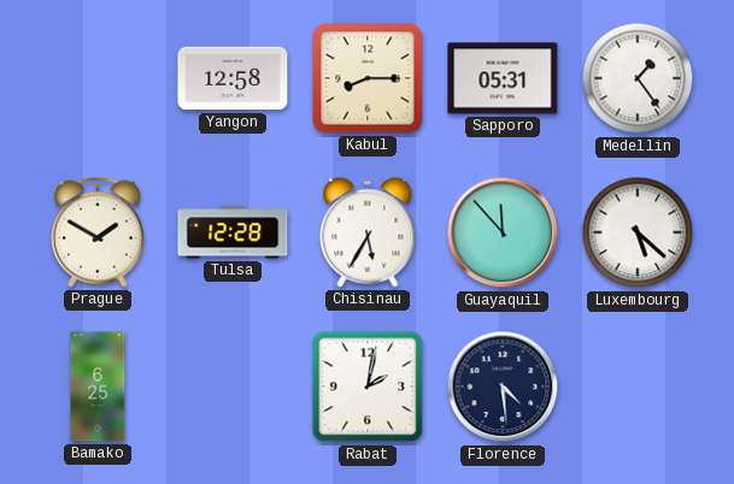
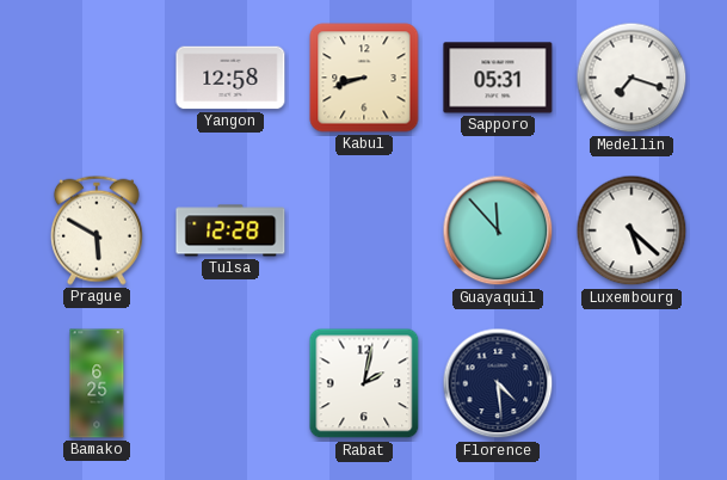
Kabul: 8:15 -> 8:42
Medellin: 1:24 -> 7:18
Prague: 1:50 -> 5:50
Chisinau: 5:35 -> none
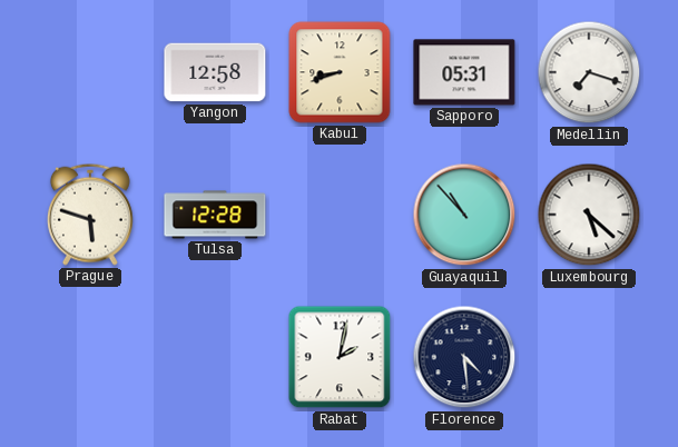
Prague: 5:50 -> 5:48
Guayaquil: 11:53 -> 10:53
Bamako: 6:25 -> none
